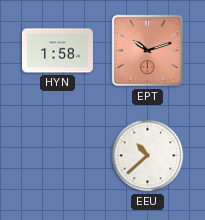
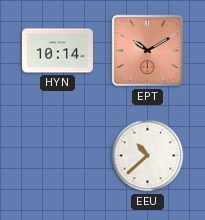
HYN: 1:58 -> 10:14
EPT: 10:12 -> 10:10
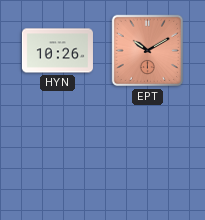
HYN: 10:14 -> 10:26
EEU: 10:38 -> none
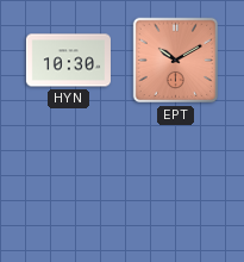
HYN: 10:26 -> 10:30
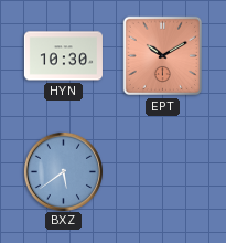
BXZ: none -> 5:39
